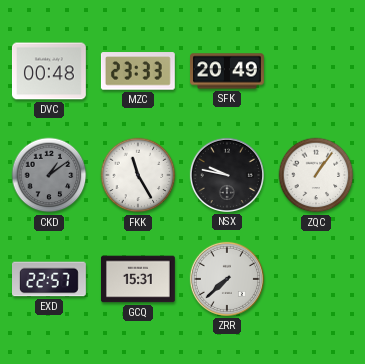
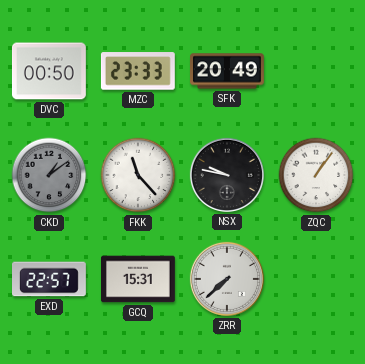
DVC: 00:48 -> 00:50
FKK: 11:25 -> 11:23
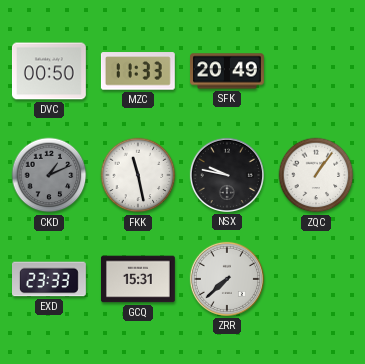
MZC: 23:33 -> 11:33
CKD: 1:09 -> 1:11
FKK: 11:23 -> 11:28
EXD: 22:57 -> 23:33
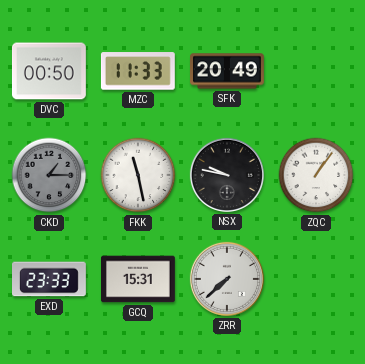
CKD: 1:11 -> 1:15
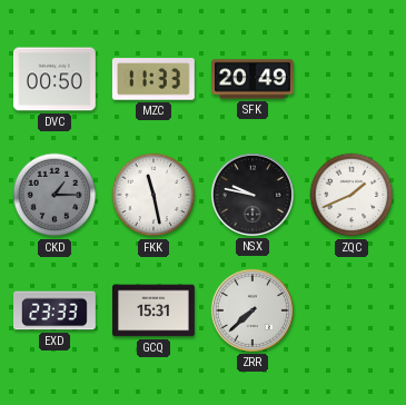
ZQC: 1:06 -> 1:41
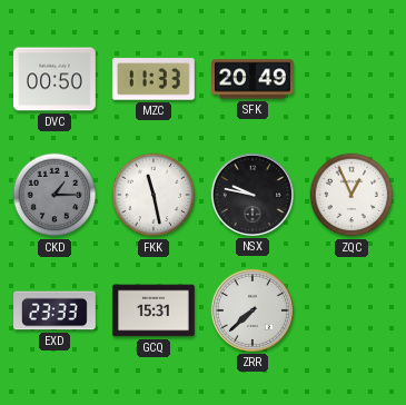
ZQC: 1:41 -> 12:56
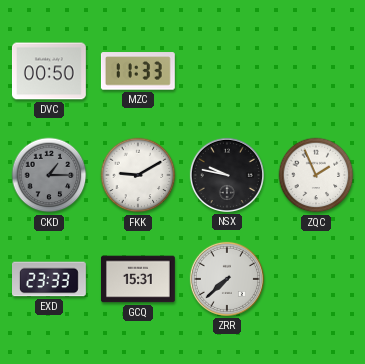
SFK: 20:49 -> none
FKK: 11:28 -> 9:10
ZQC: 12:56 -> 1:56
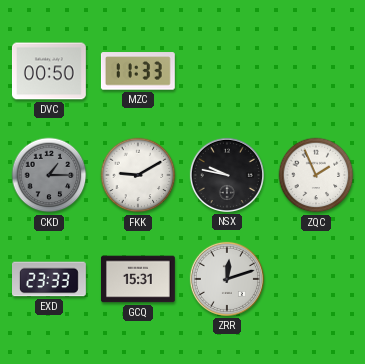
ZRR: 7:38 -> 12:12
